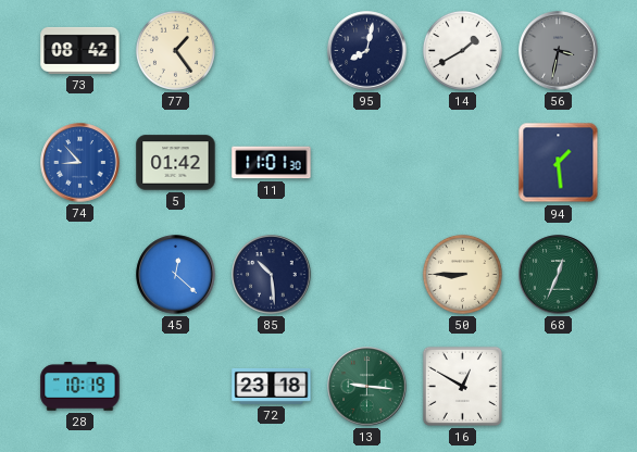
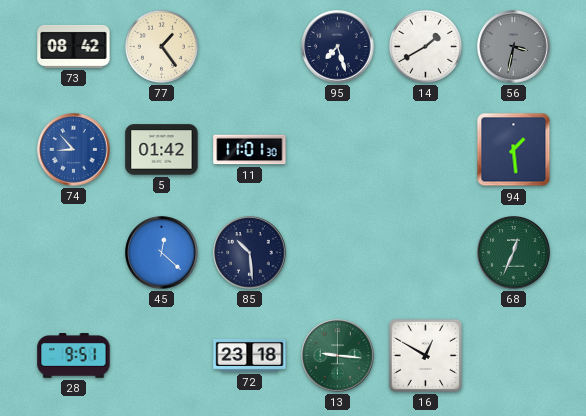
95: 8:02 -> 7:27
50: 8:45 -> none
28: 10:19 -> 9:51
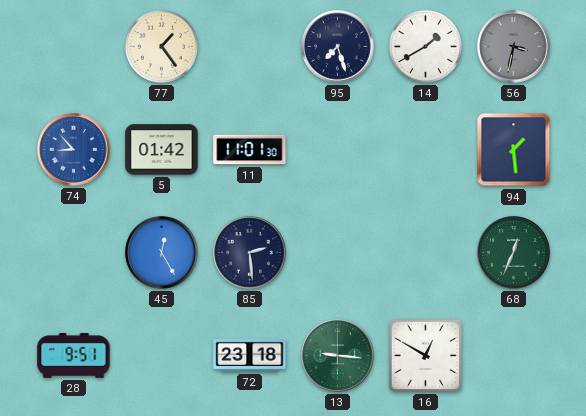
73: 08:42 -> none
45: 12:22 -> 12:25
85: 10:29 -> 2:29
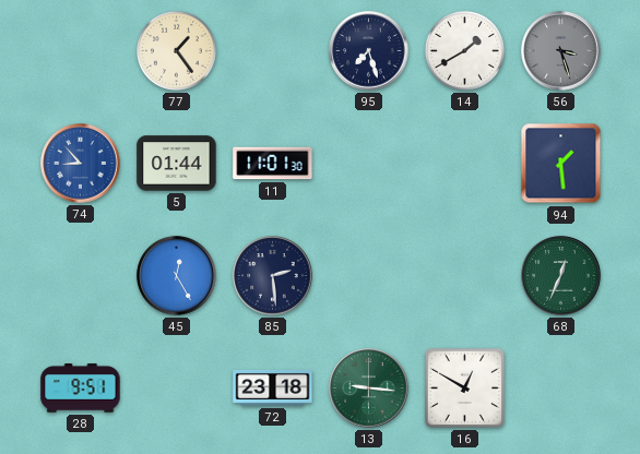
56: 3:32 -> 3:27
5: 01:42 -> 01:44
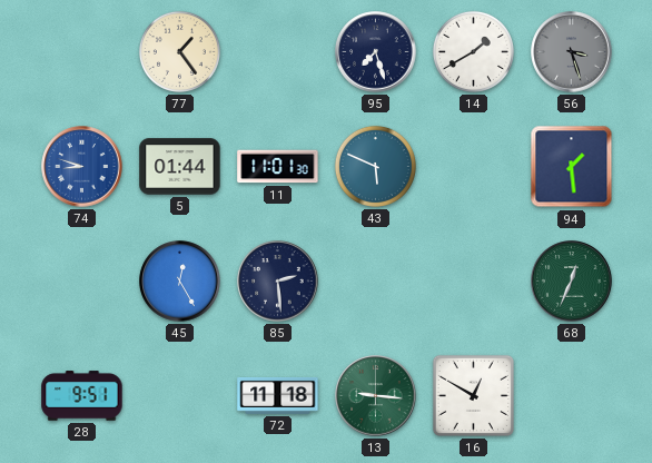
74: 8:53 -> 8:48
43: none -> 5:49
72: 23:18 -> 11:18
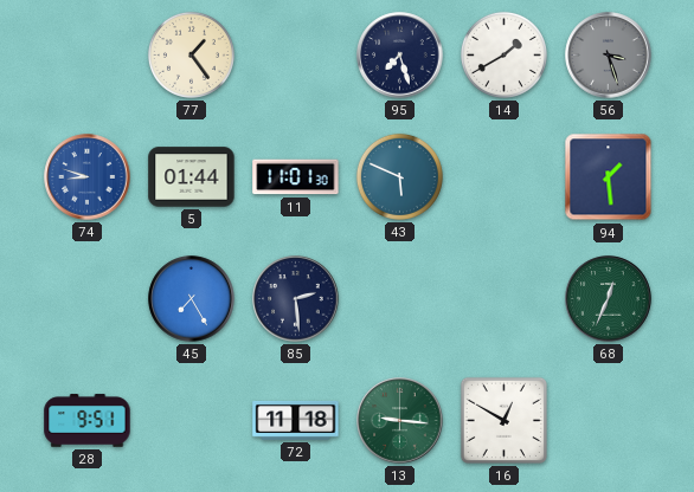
45: 12:25 -> 7:25
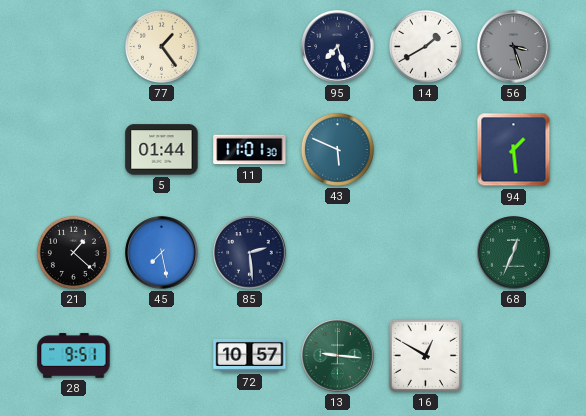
74: 8:48 -> none
21: none -> 1:22
45: 7:25 -> 7:28
72: 11:18 -> 10:57
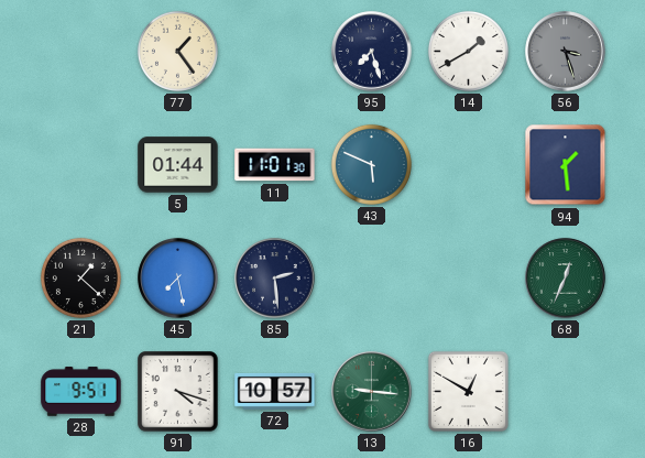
91: none -> 4:18
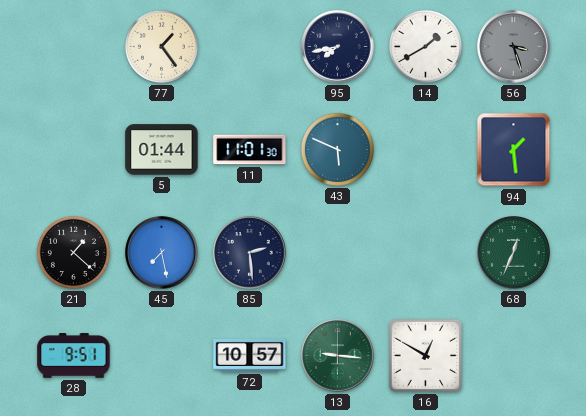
95: 7:27 -> 7:43
91: 4:18 -> none
